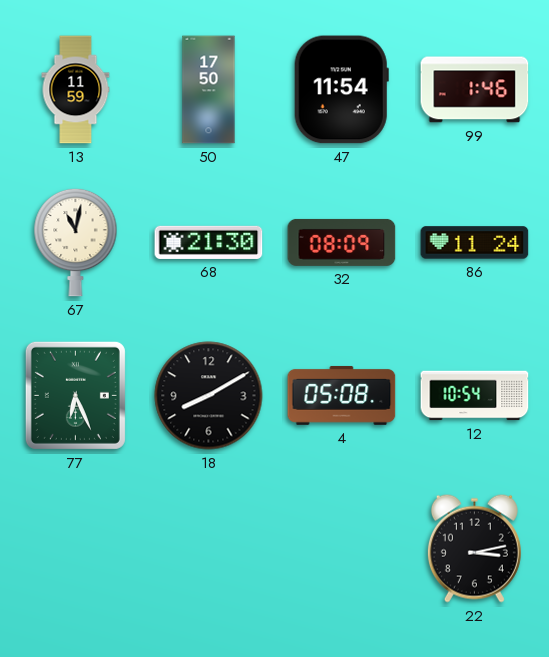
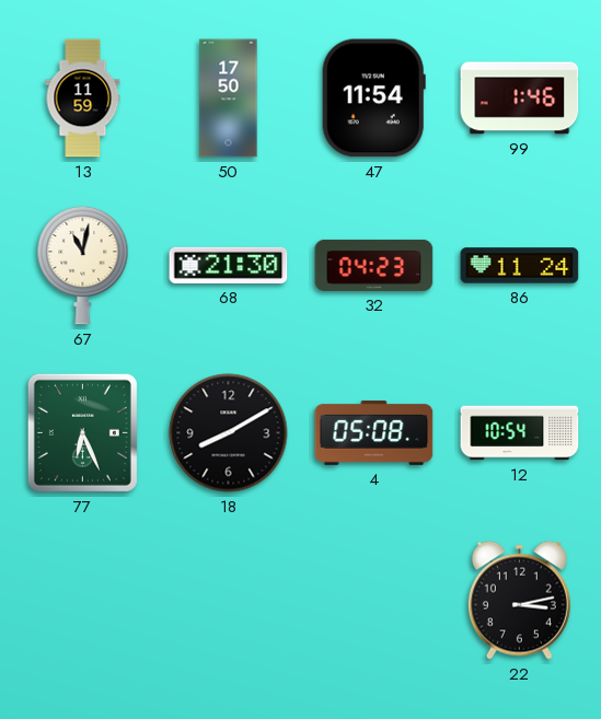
32: 08:09 -> 04:23
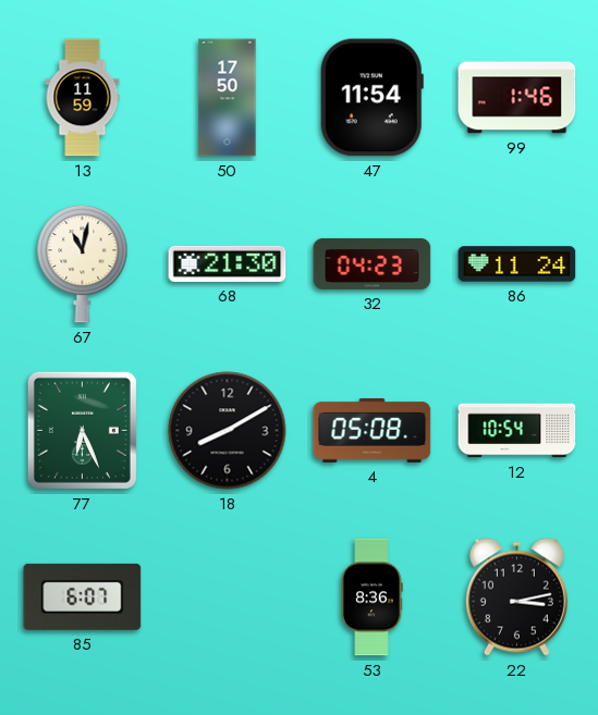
85: none -> 6:07
53: none -> 8:36
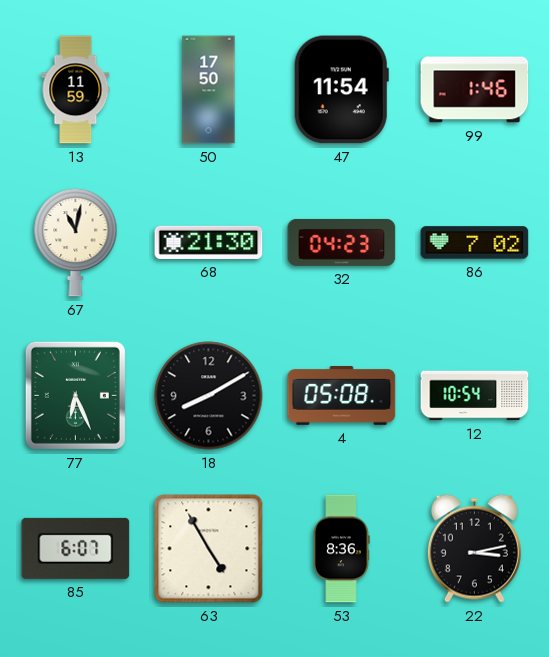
86: 11:24 -> 7:02
63: none -> 4:55
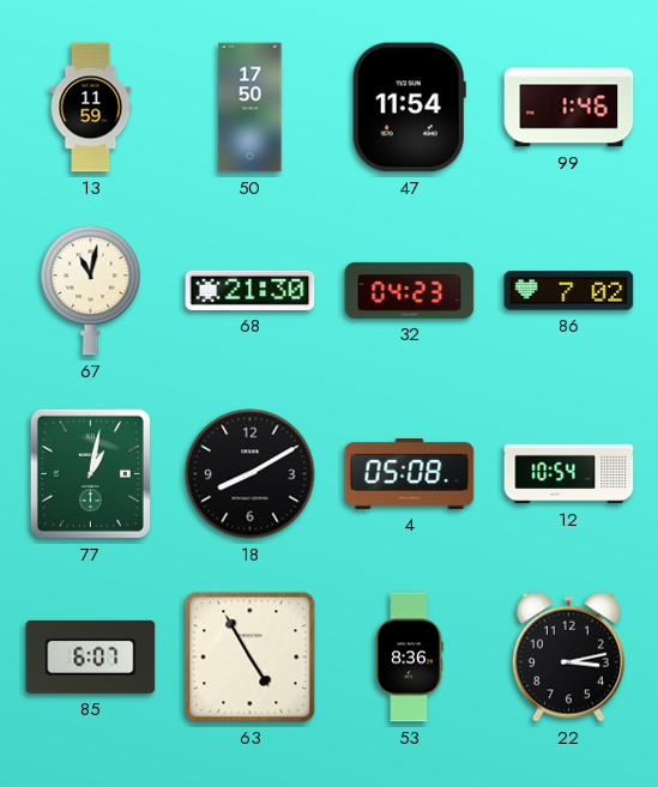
77: 6:26 -> 1:02
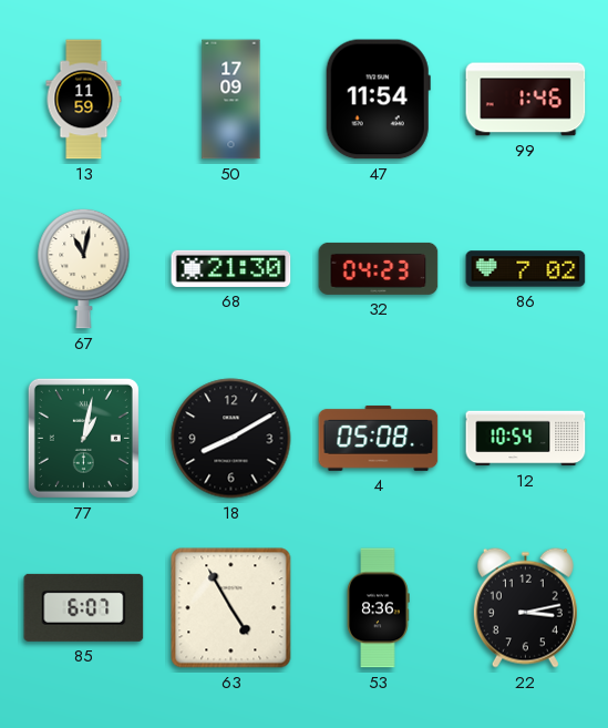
50: 17:50 -> 17:09
